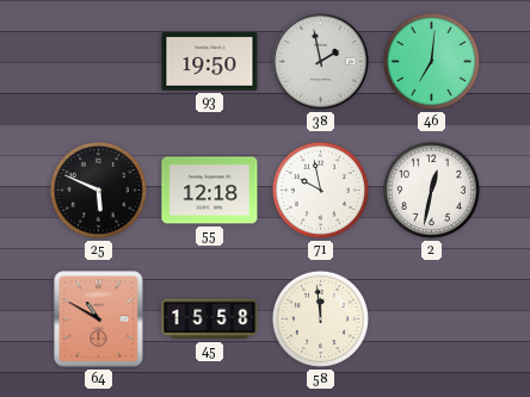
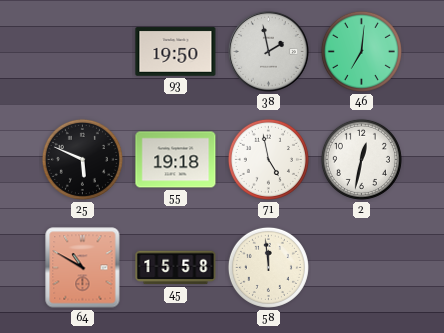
55: 12:18 -> 19:18
71: 9:58 -> 4:58
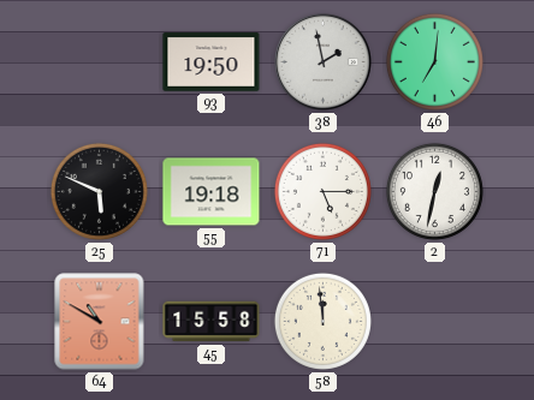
71: 4:58 -> 5:15
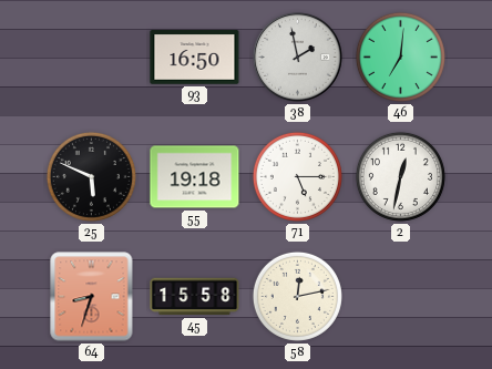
93: 19:50 -> 16:50
64: 10:50 -> 8:33
58: 11:59 -> 12:13
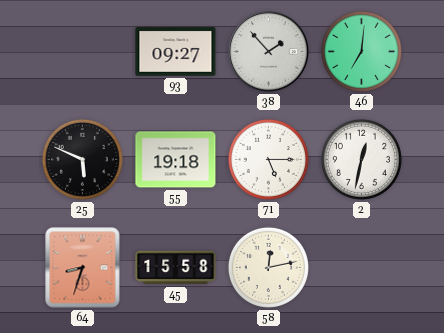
93: 16:50 -> 09:27
38: 1:58 -> 1:53
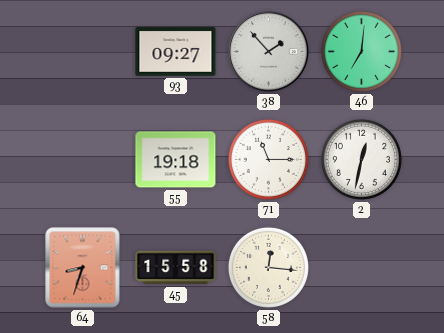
25: 5:49 -> none
71: 5:15 -> 11:15
58: 12:13 -> 12:16
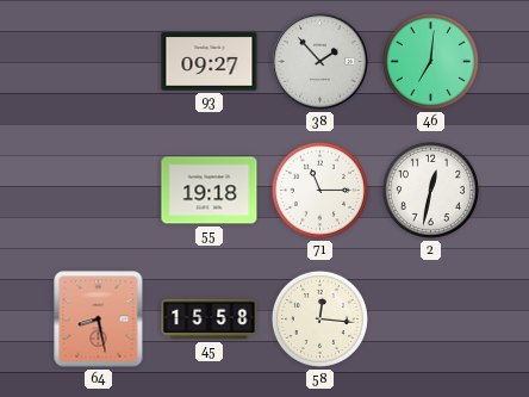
64: 8:33 -> 8:28
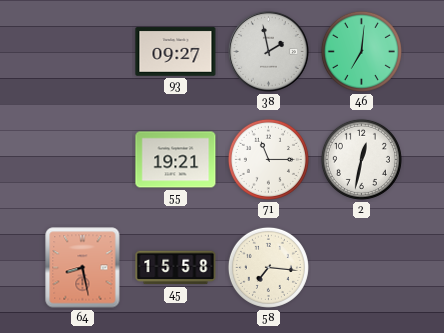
38: 1:53 -> 1:58
55: 19:18 -> 19:21
58: 12:16 -> 7:16
